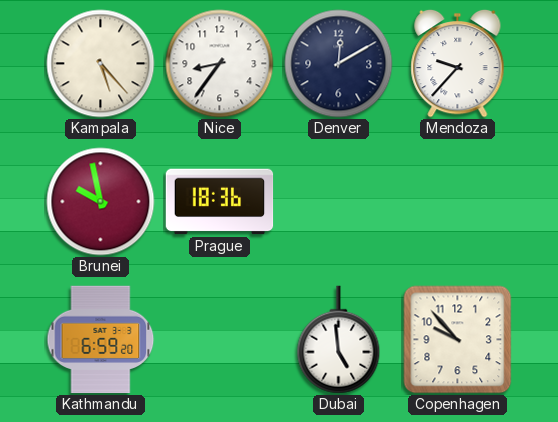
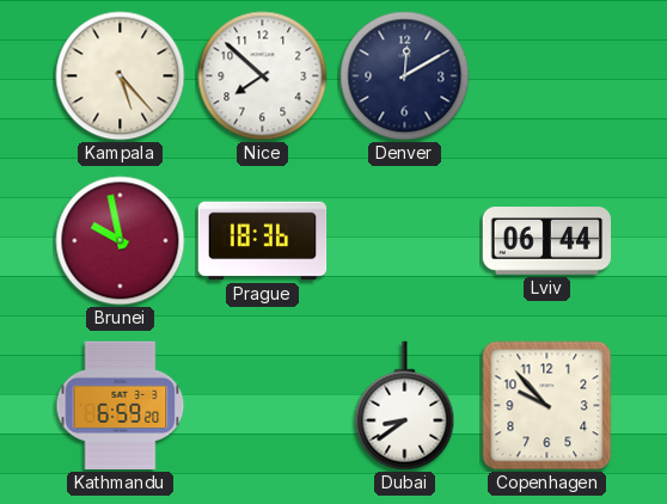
Nice: 8:36 -> 7:52
Mendoza: 9:37 -> none
Lviv: none -> 06:44
Dubai: 4:59 -> 8:39
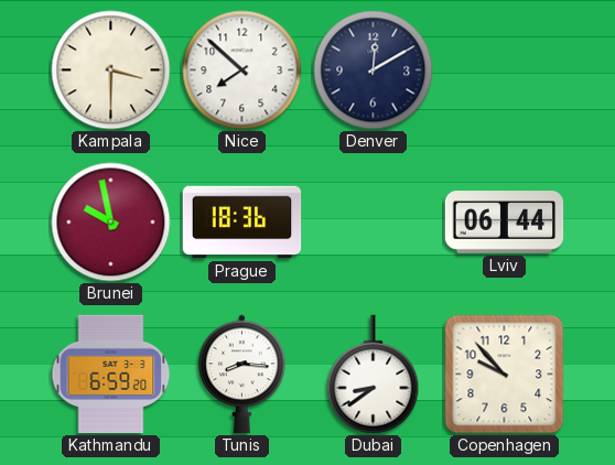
Kampala: 5:23 -> 3:30
Tunis: none -> 8:16
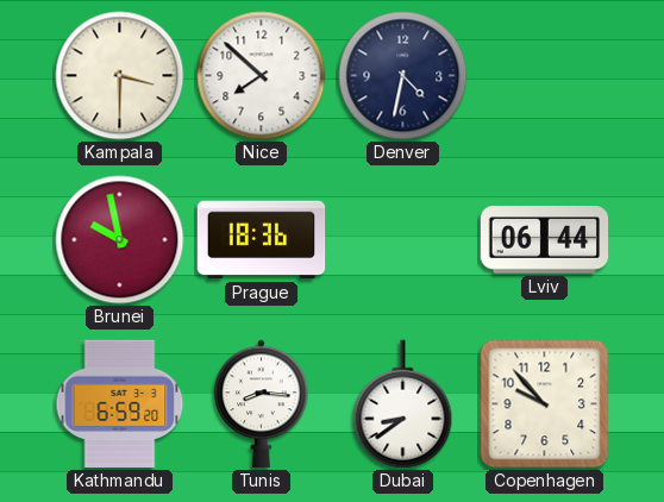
Denver: 12:10 -> 4:32
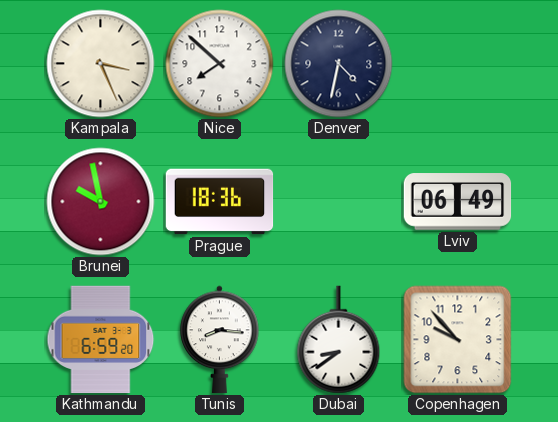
Kampala: 3:30 -> 3:26
Lviv: 06:44 -> 06:49
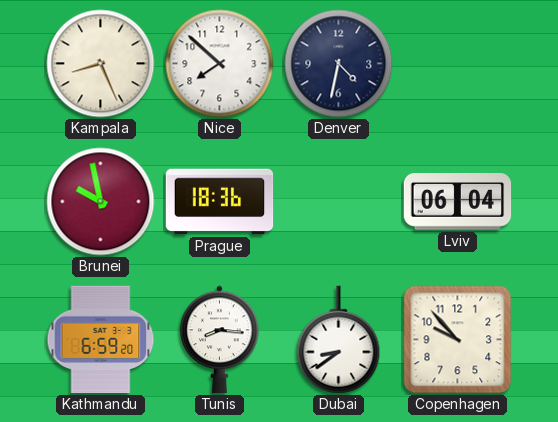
Kampala: 3:26 -> 8:26
Lviv: 06:49 -> 06:04
